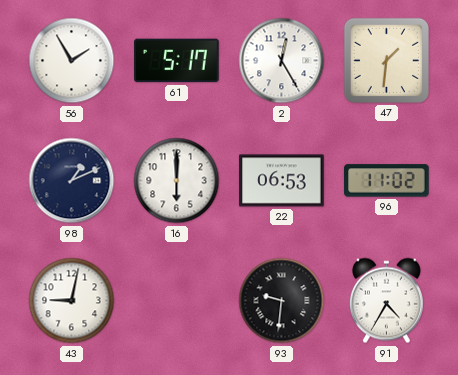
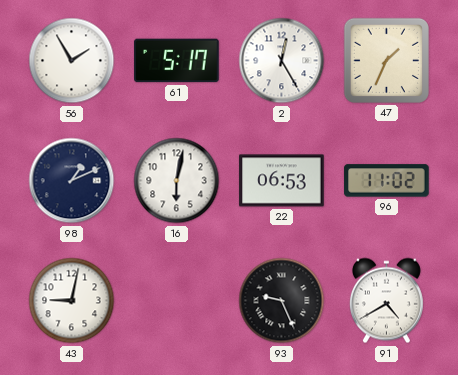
47: 1:31 -> 1:34
16: 6:00 -> 6:02
93: 9:31 -> 9:26
91: 4:35 -> 4:40
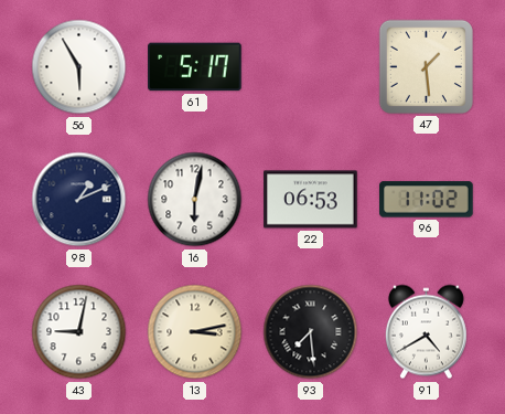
56: 1:55 -> 5:55
2: 12:25 -> none
47: 1:34 -> 1:29
13: none -> 3:13
93: 9:26 -> 7:29
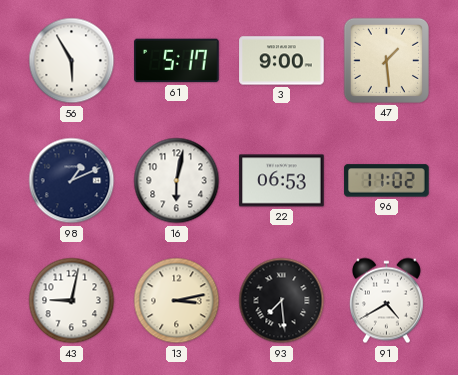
3: none -> 9:00
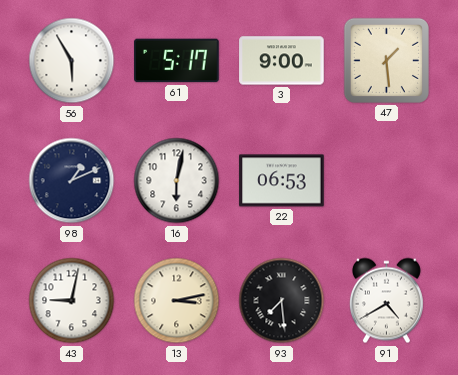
96: 11:02 -> none
